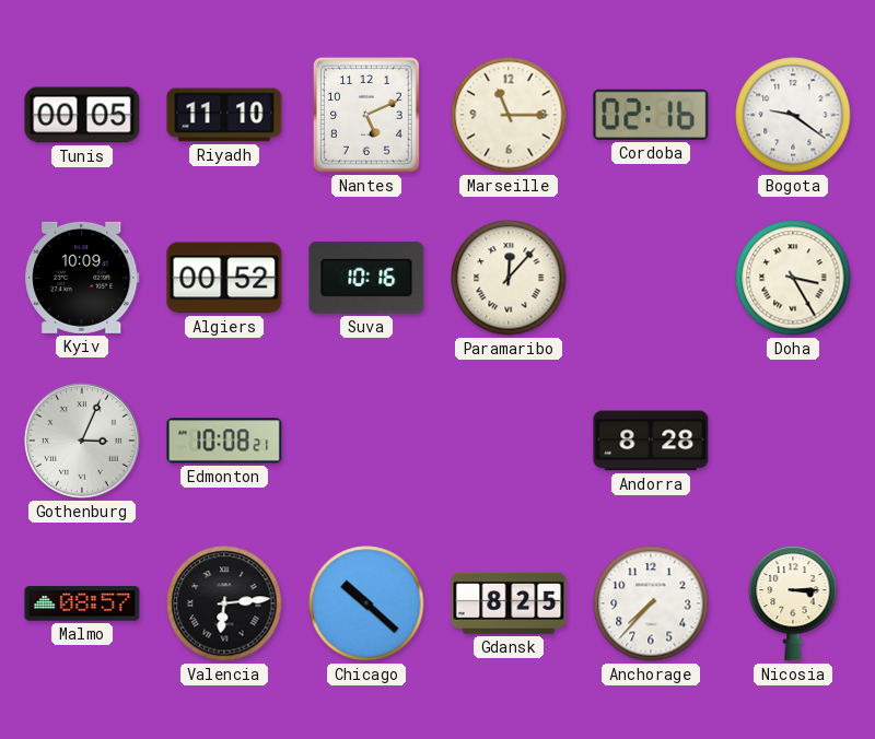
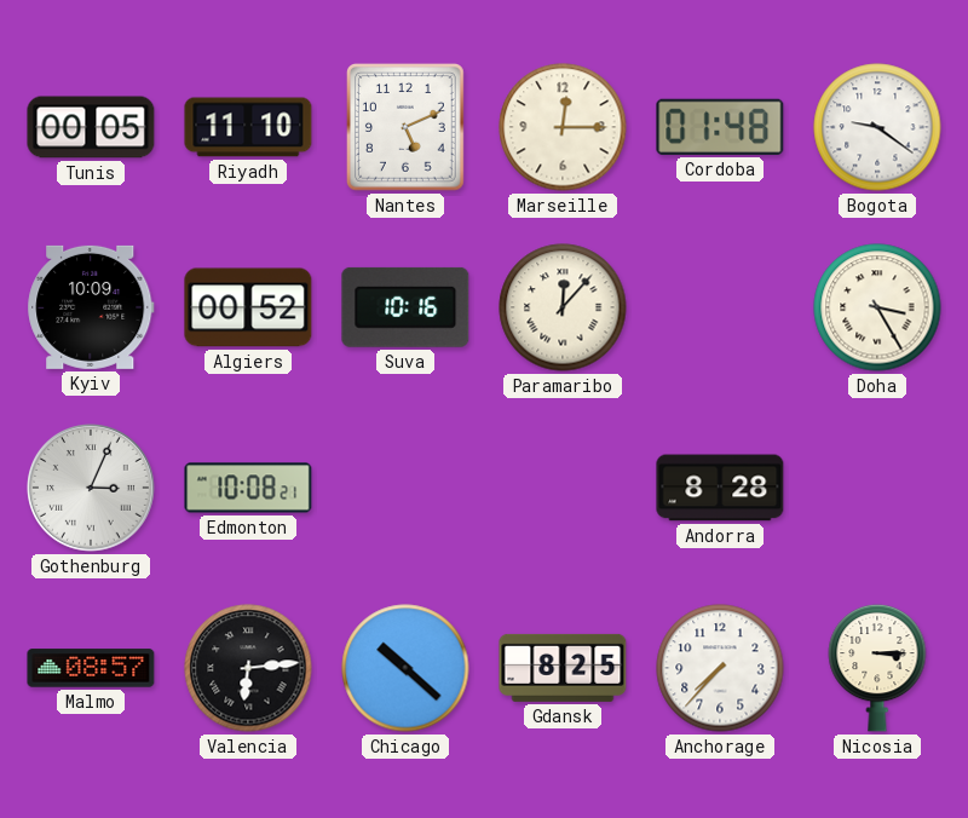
Marseille: 11:15 -> 12:15
Cordoba: 02:16 -> 01:48
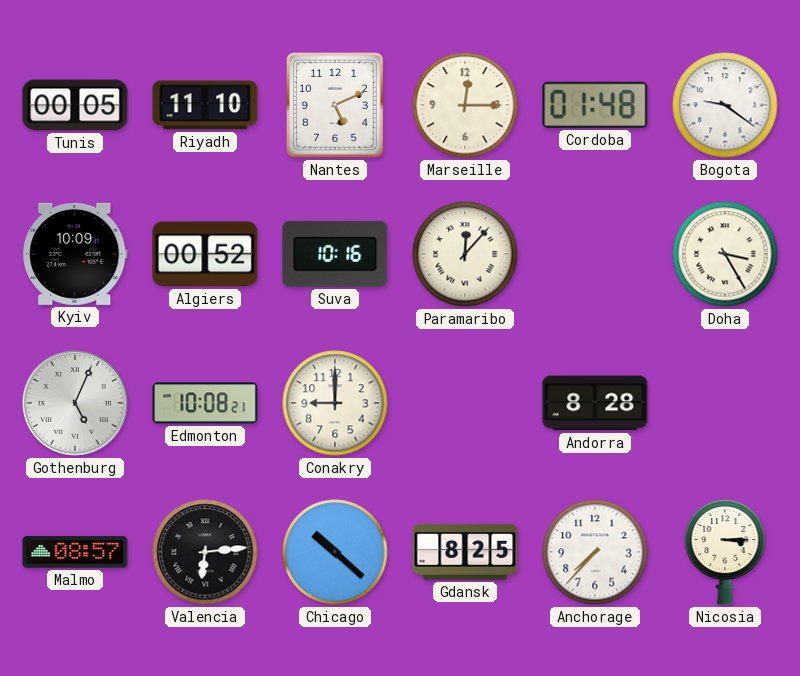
Gothenburg: 3:04 -> 5:04
Conakry: none -> 9:00
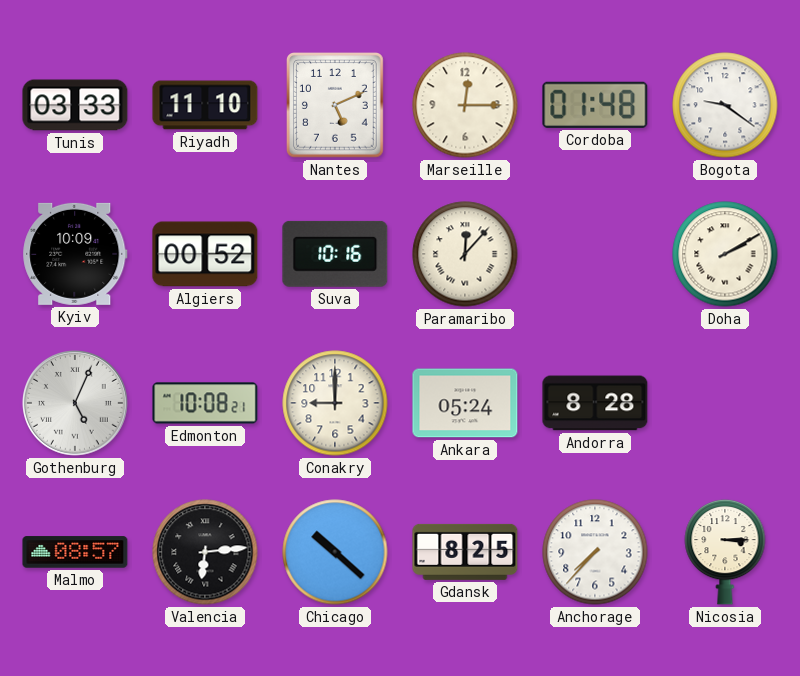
Tunis: 00:05 -> 03:33
Doha: 3:25 -> 2:10
Ankara: none -> 05:24
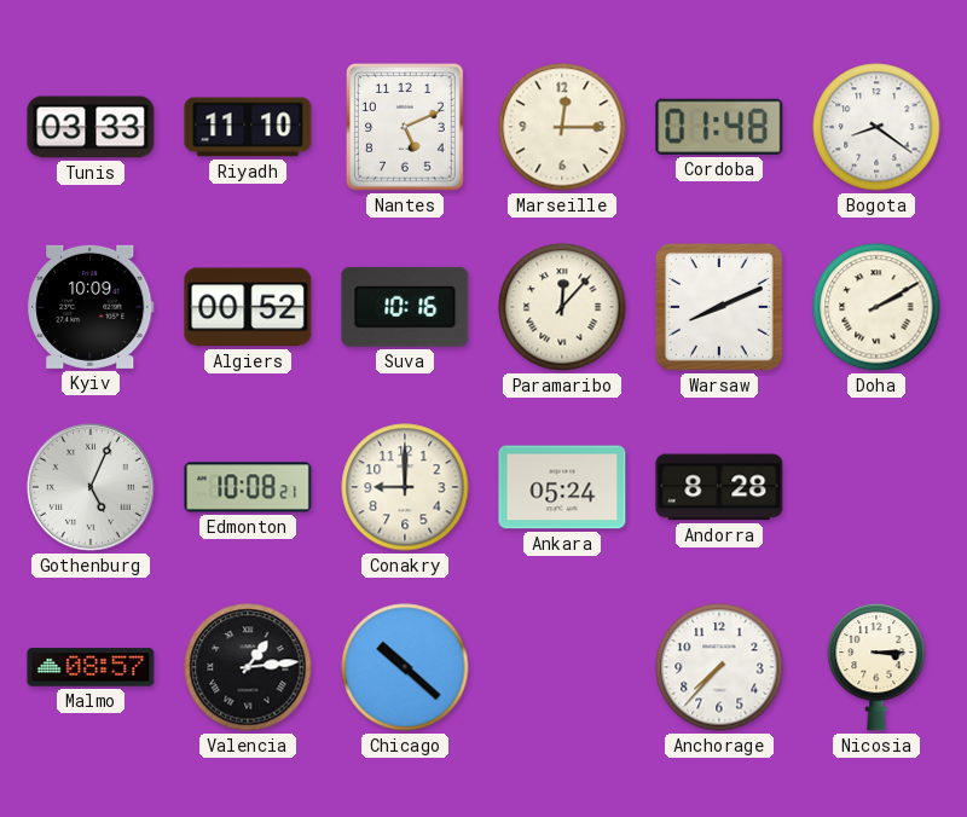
Bogota: 9:21 -> 8:21
Warsaw: none -> 8:11
Valencia: 6:14 -> 1:14
Gdansk: 8:25 -> none
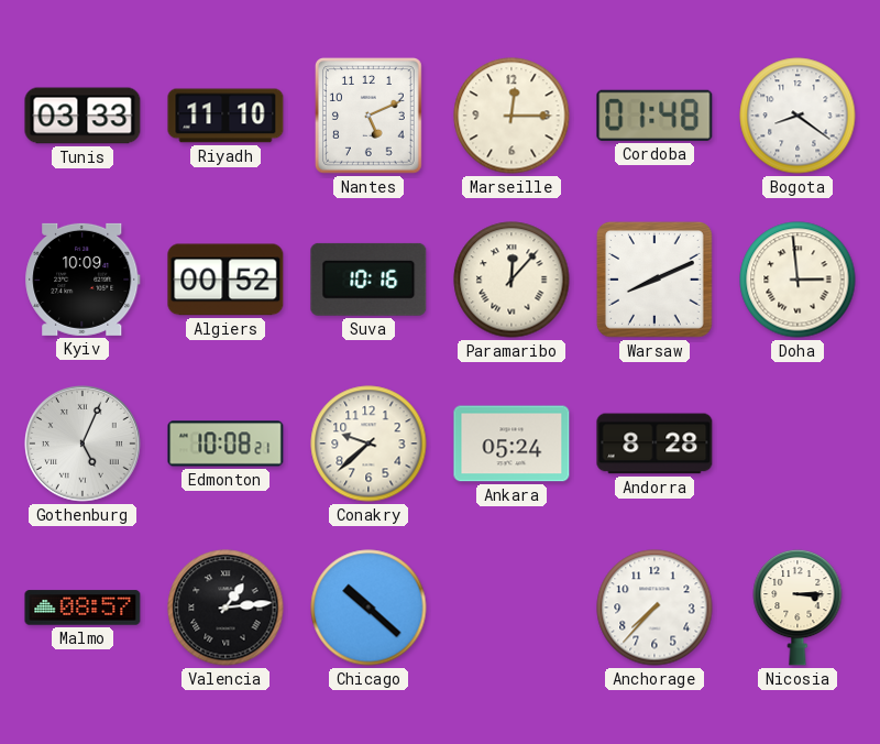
Doha: 2:10 -> 2:59
Conakry: 9:00 -> 9:38
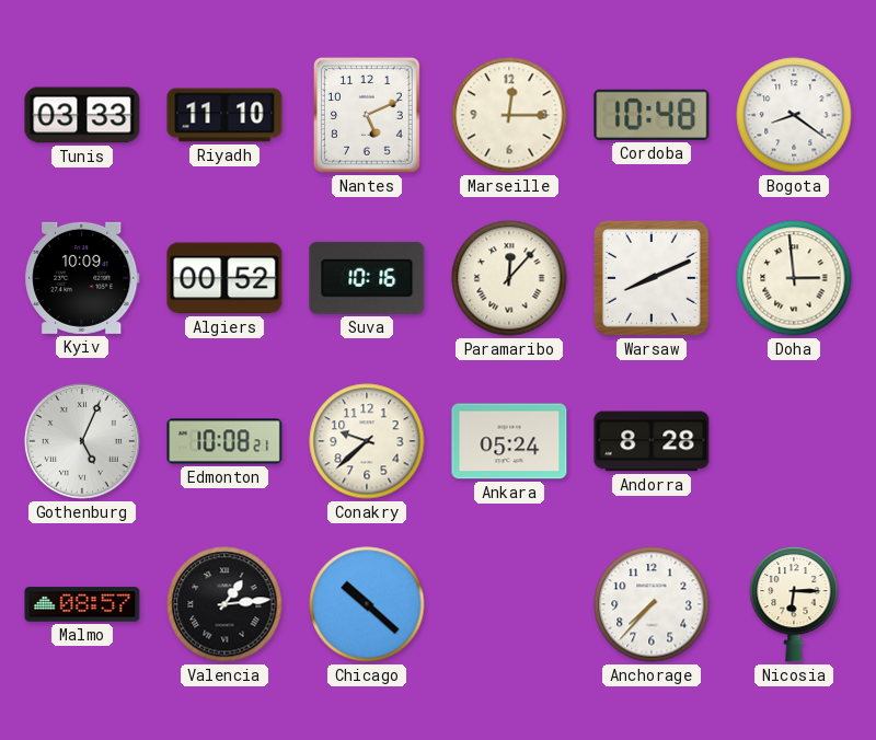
Cordoba: 01:48 -> 10:48
Nicosia: 3:15 -> 6:15
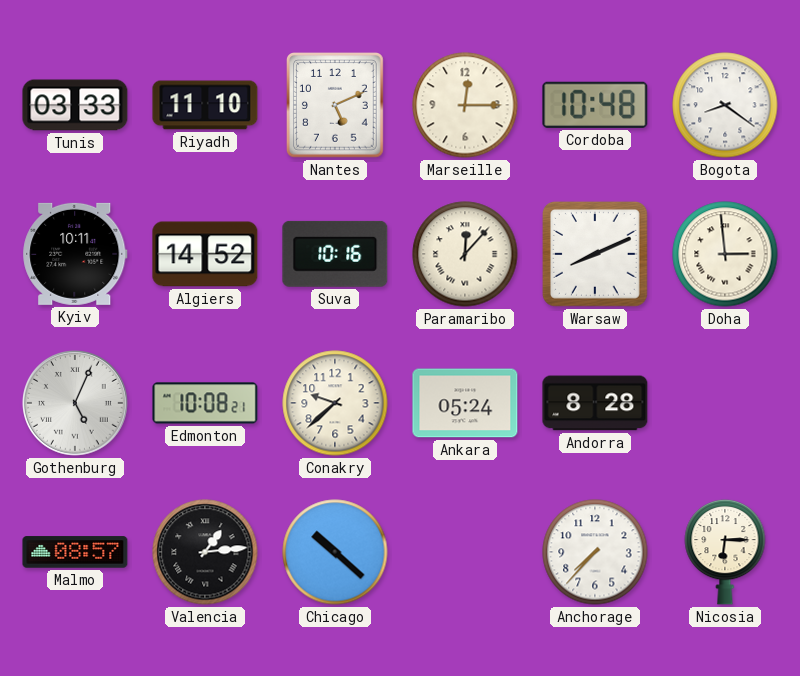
Kyiv: 10:09 -> 10:11
Algiers: 00:52 -> 14:52
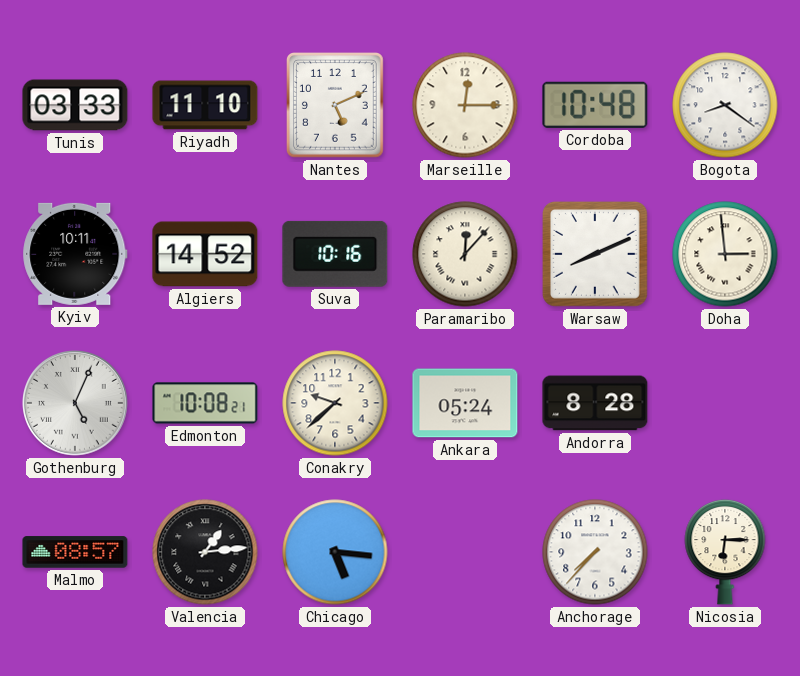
Chicago: 10:22 -> 5:16
